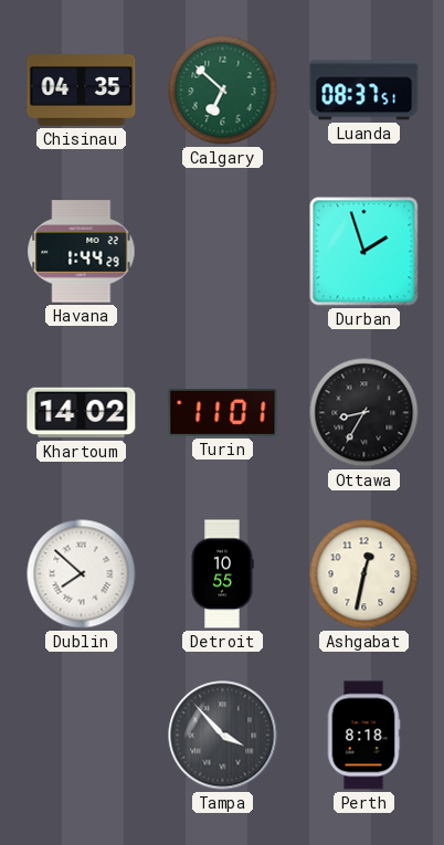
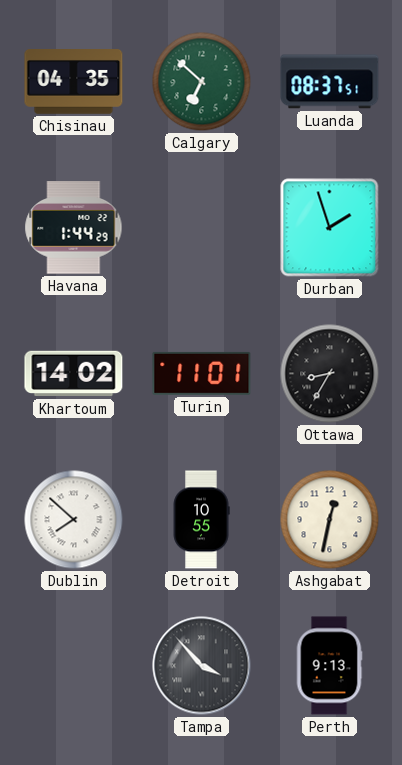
Perth: 8:18 -> 9:13
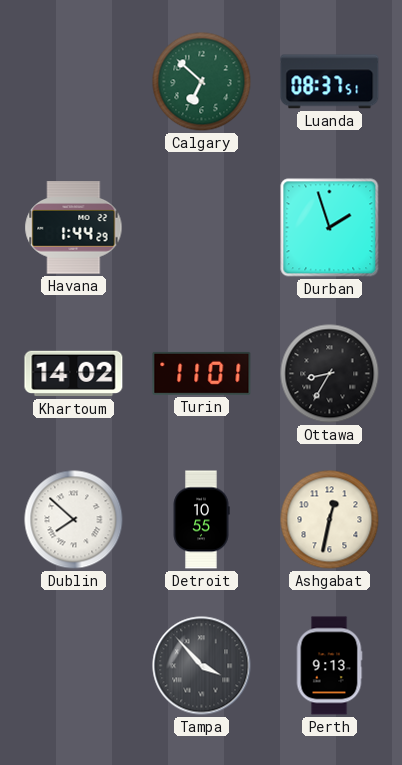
Chisinau: 04:35 -> none
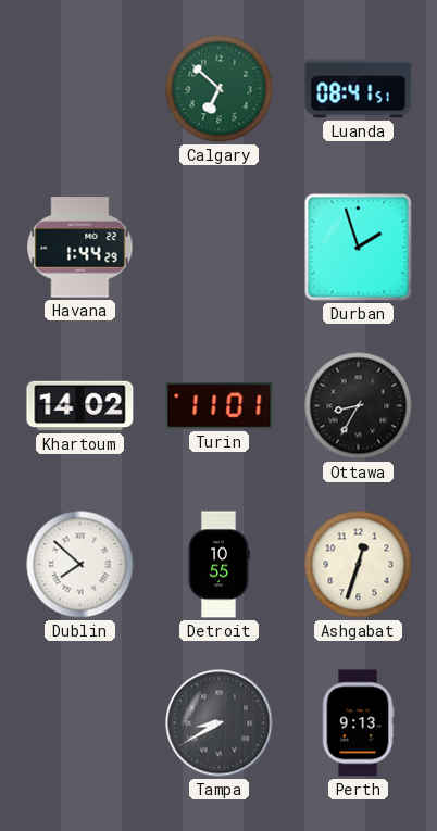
Luanda: 08:37 -> 08:41
Ashgabat: 12:32 -> 12:33
Tampa: 3:53 -> 8:40
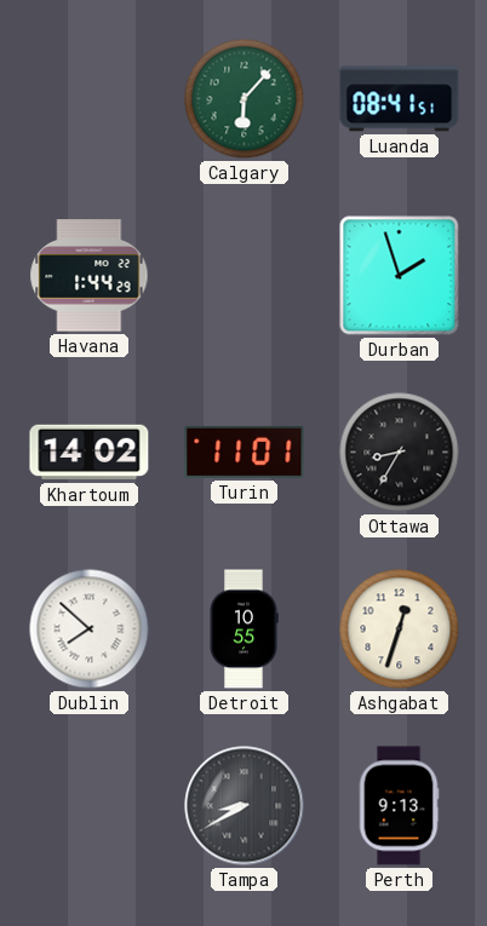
Calgary: 6:52 -> 6:07
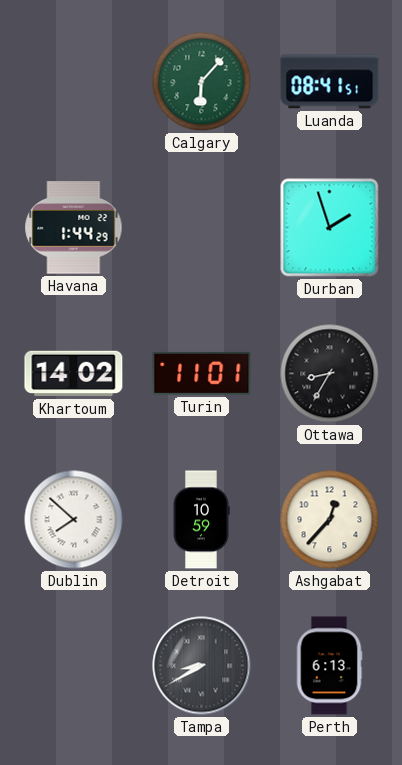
Detroit: 10:55 -> 10:59
Ashgabat: 12:33 -> 12:37
Perth: 9:13 -> 6:13
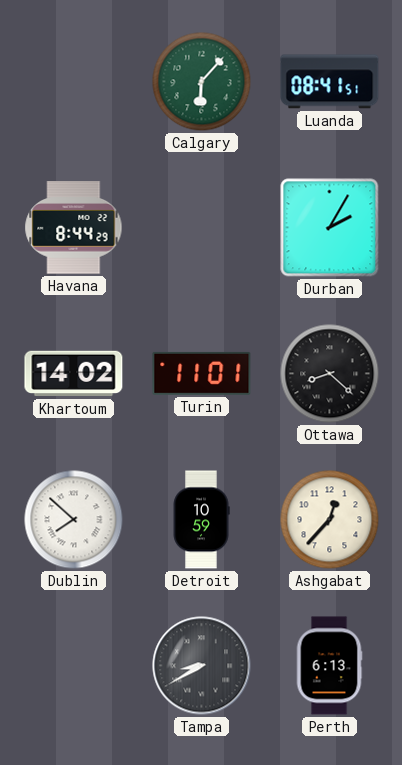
Havana: 1:44 -> 8:44
Durban: 1:57 -> 2:05
Ottawa: 8:35 -> 8:22
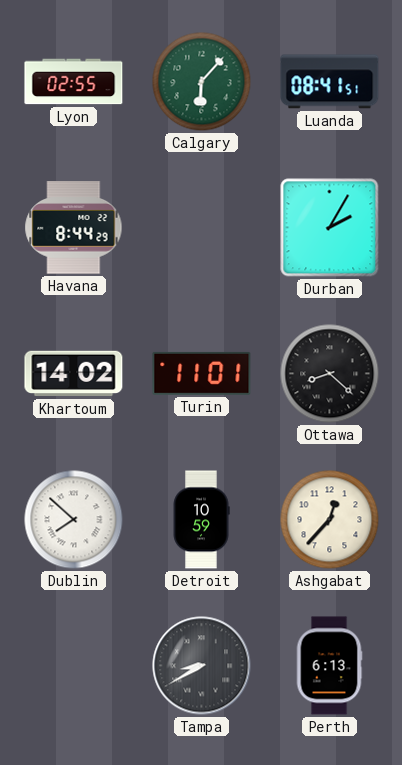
Lyon: none -> 02:55
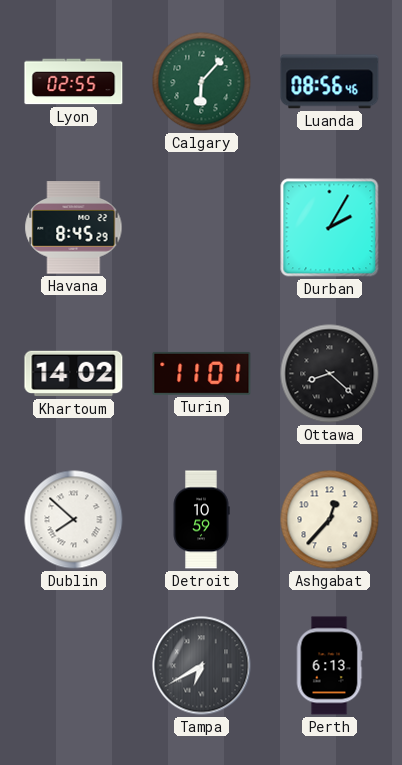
Luanda: 08:41 -> 08:56
Havana: 8:44 -> 8:45
Tampa: 8:40 -> 6:40
